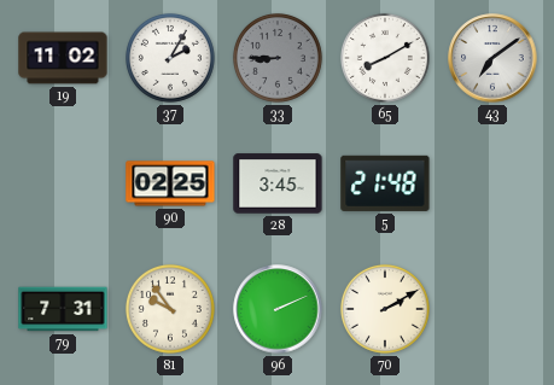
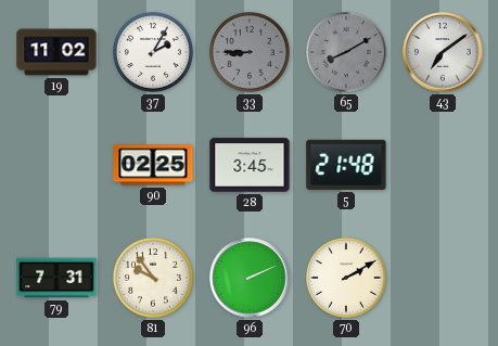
65 dial: white -> grey
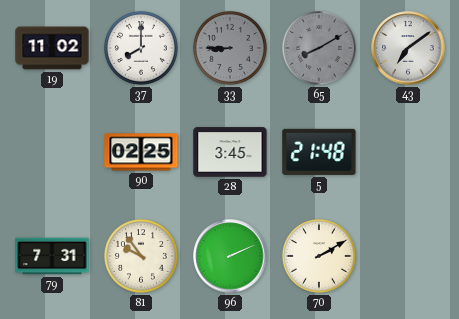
37: 2:05 -> 8:00
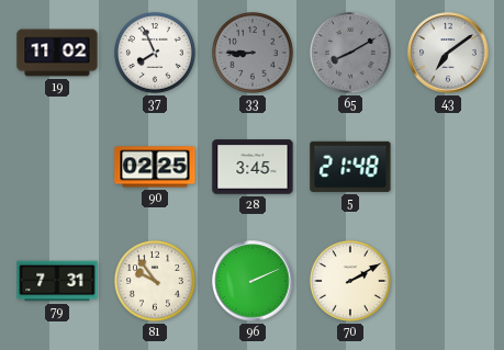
37: 8:00 -> 7:56
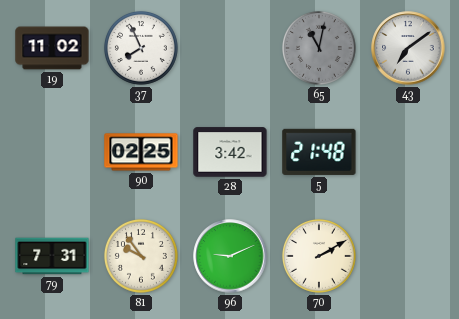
33: 8:45 -> none
65: 8:10 -> 11:02
28: 3:45 -> 3:42
96: 2:11 -> 9:11
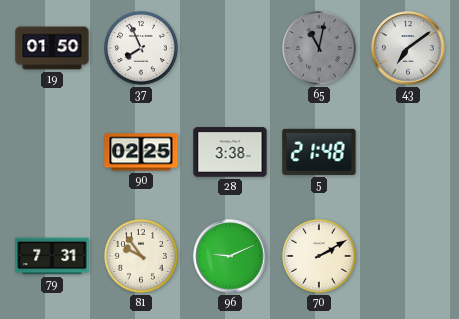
19: 11:02 -> 01:50
28: 3:42 -> 3:38
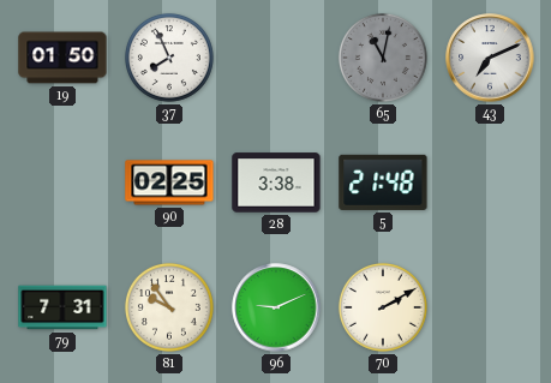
43: 7:09 -> 7:11
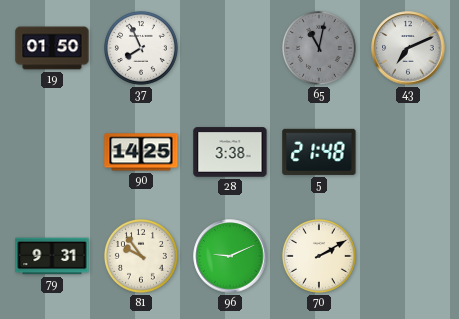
90: 02:25 -> 14:25
79: 7:31 -> 9:31
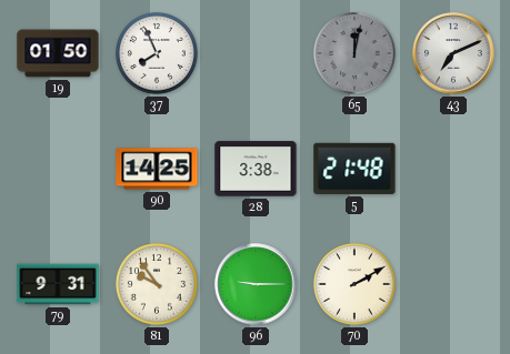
65: 11:02 -> 12:02
96: 9:11 -> 9:15
